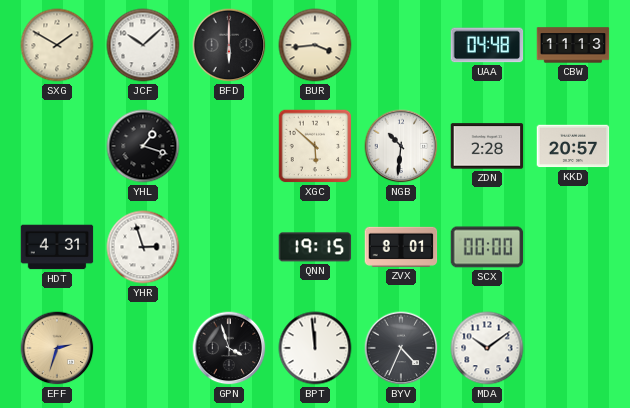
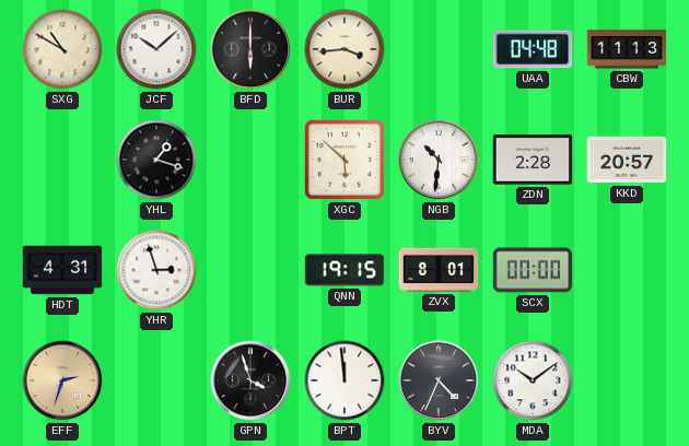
SXG: 1:50 -> 10:50
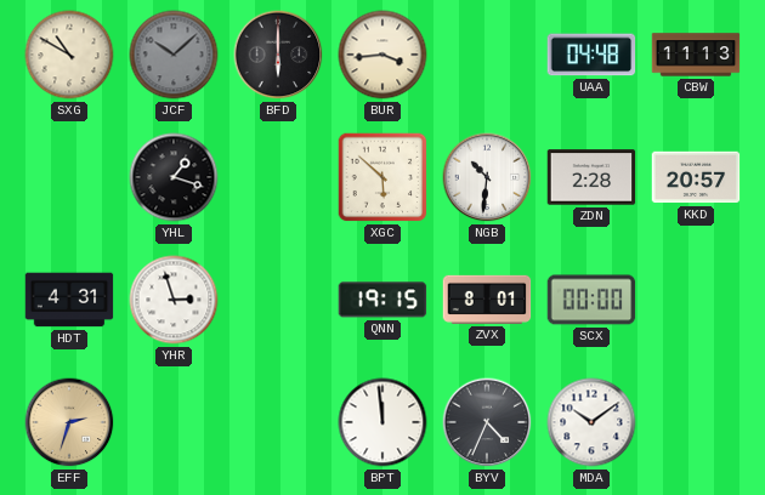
JCF dial: white -> grey
GPN: 3:57 -> none
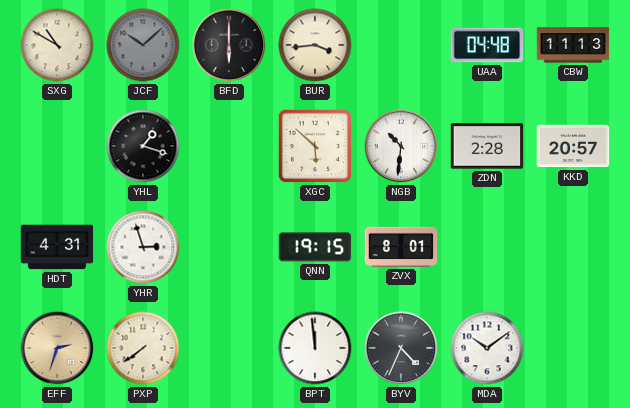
SCX: 00:00 -> none
PXP: none -> 7:39
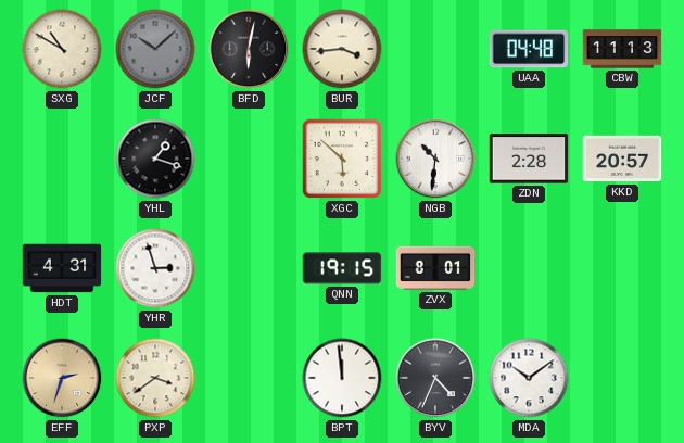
BFD: 6:00 -> 6:02
PXP: 7:39 -> 3:39
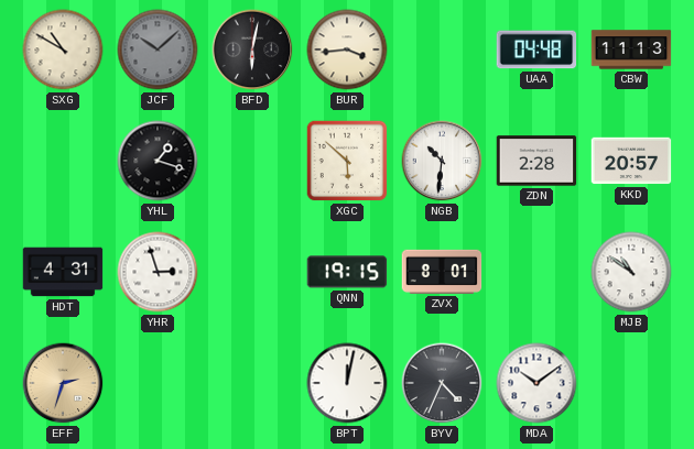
MJB: none -> 10:51
PXP: 3:39 -> none
BPT: 11:59 -> 12:02
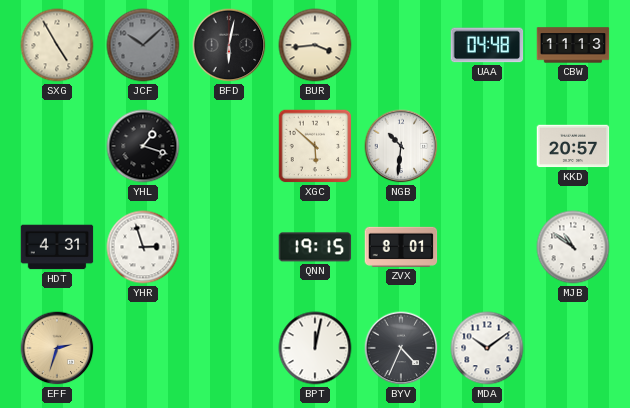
SXG: 10:50 -> 4:55
ZDN: 2:28 -> none
